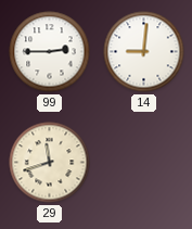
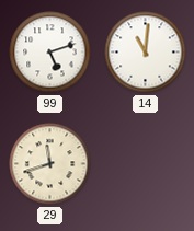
99: 2:45 -> 5:12
14: 9:01 -> 11:01
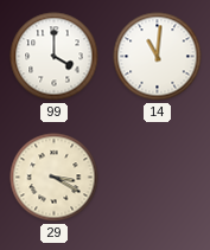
99: 5:12 -> 4:00
29: 11:42 -> 3:20
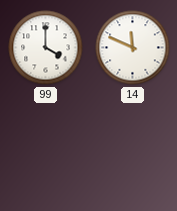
14: 11:01 -> 11:49
29: 3:20 -> none
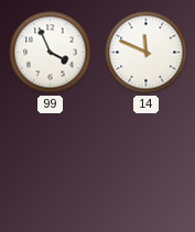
99: 4:00 -> 3:56
